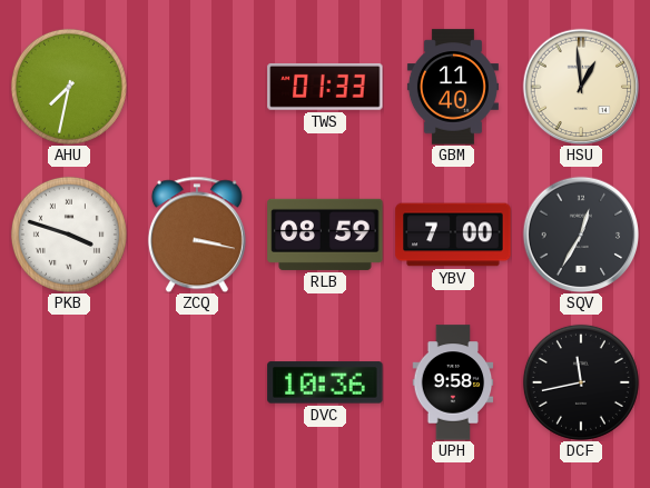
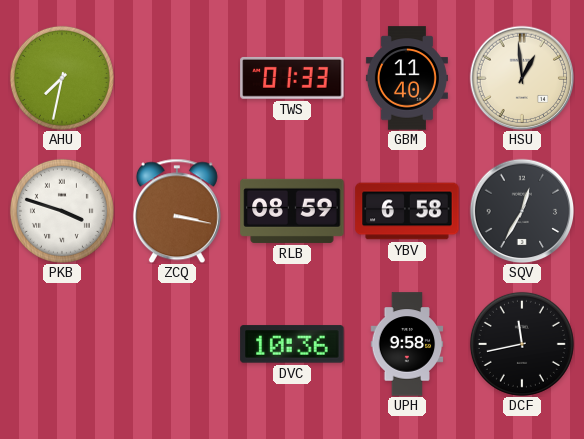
YBV: 7:00 -> 6:58
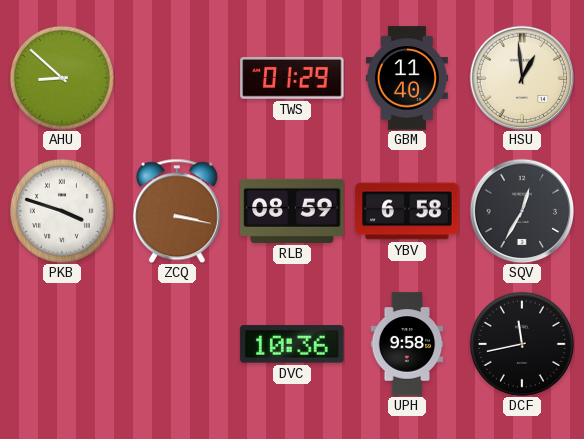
AHU: 7:32 -> 8:52
TWS: 01:33 -> 01:29
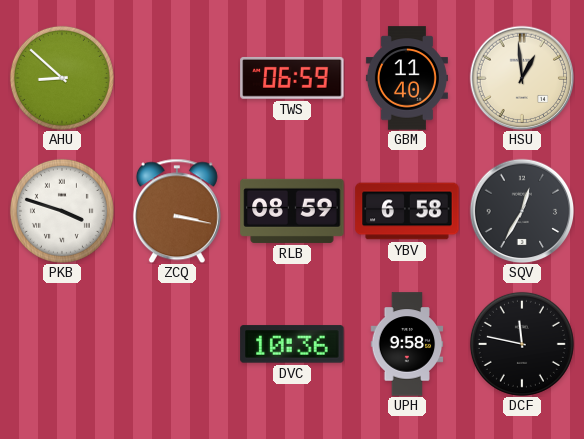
TWS: 01:29 -> 06:59
DCF: 11:43 -> 11:47
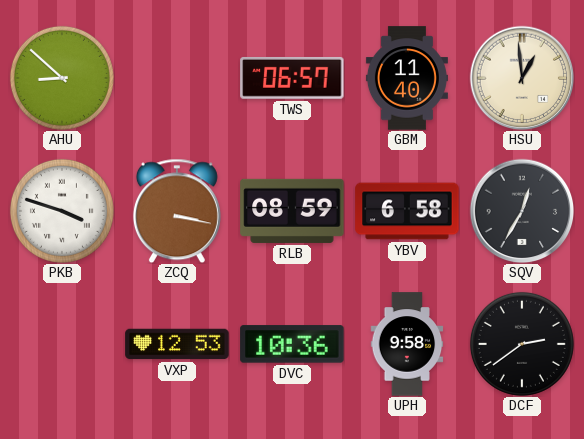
TWS: 06:59 -> 06:57
VXP: none -> 12:53
DCF: 11:47 -> 2:39
